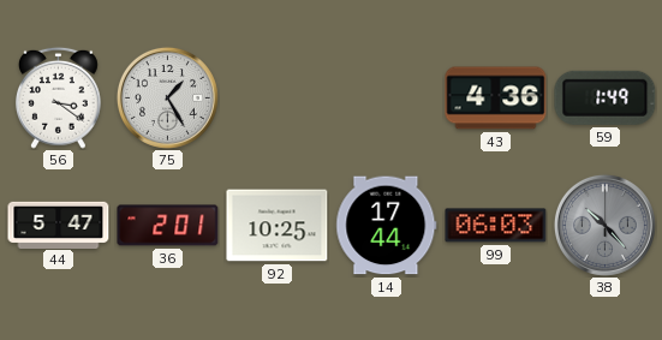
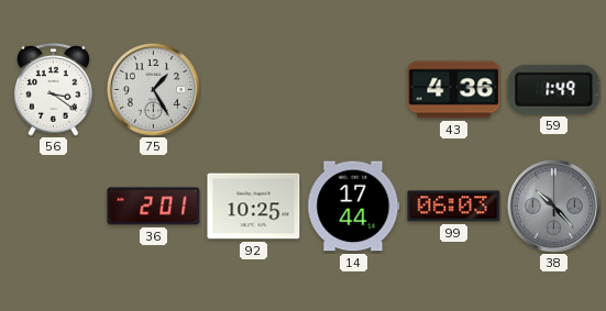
44: 5:47 -> none
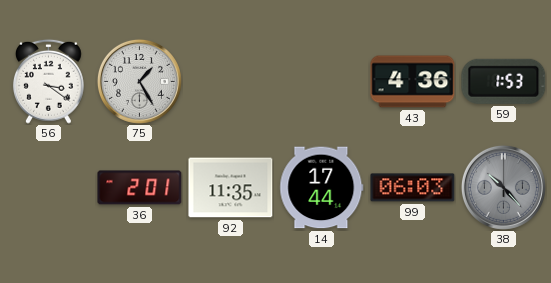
59: 1:49 -> 1:53
92: 10:25 -> 11:35
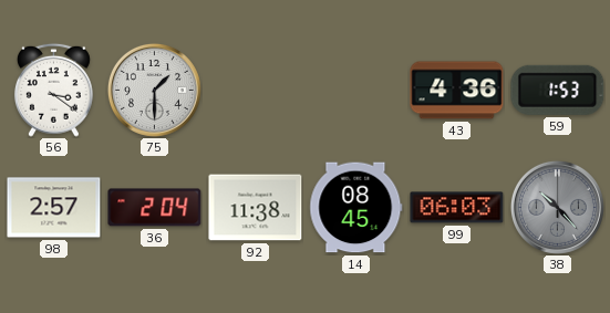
75: 1:25 -> 1:30
98: none -> 2:57
36: 2:01 -> 2:04
92: 11:35 -> 11:38
14: 17:44 -> 08:45
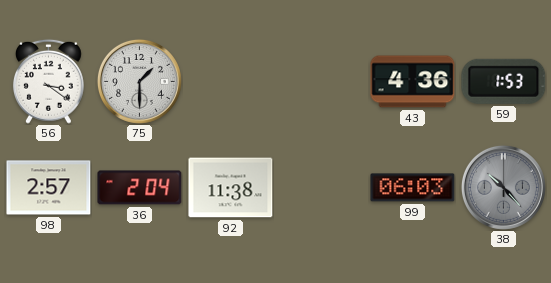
14: 08:45 -> none
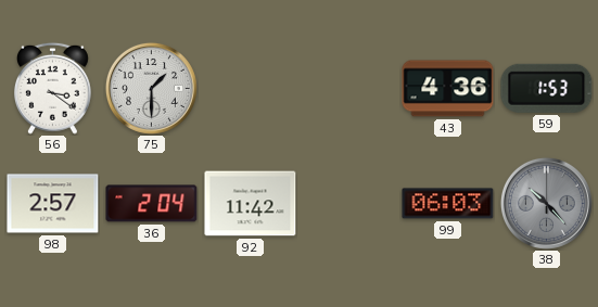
92: 11:38 -> 11:42
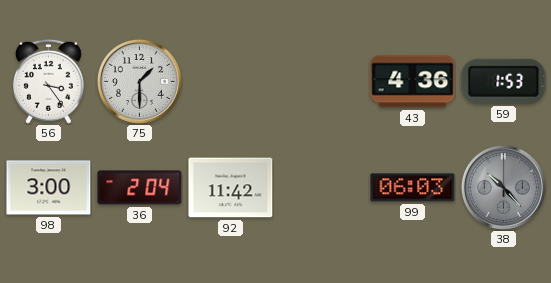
56: 3:21 -> 3:24
98: 2:57 -> 3:00
